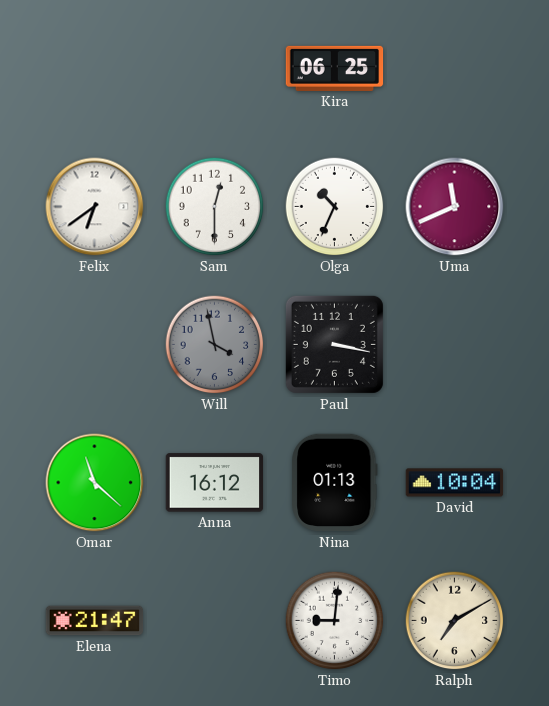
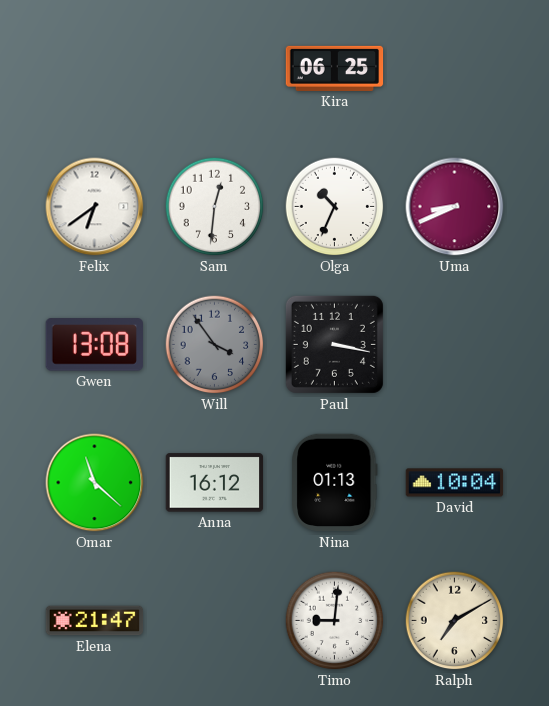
Sam: 12:30 -> 12:31
Uma: 11:41 -> 8:41
Gwen: none -> 13:08
Will: 3:58 -> 3:54
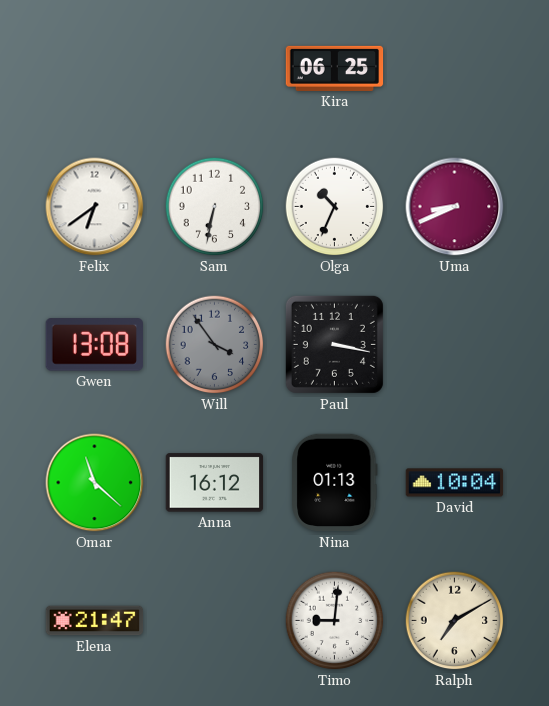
Sam: 12:31 -> 6:32
